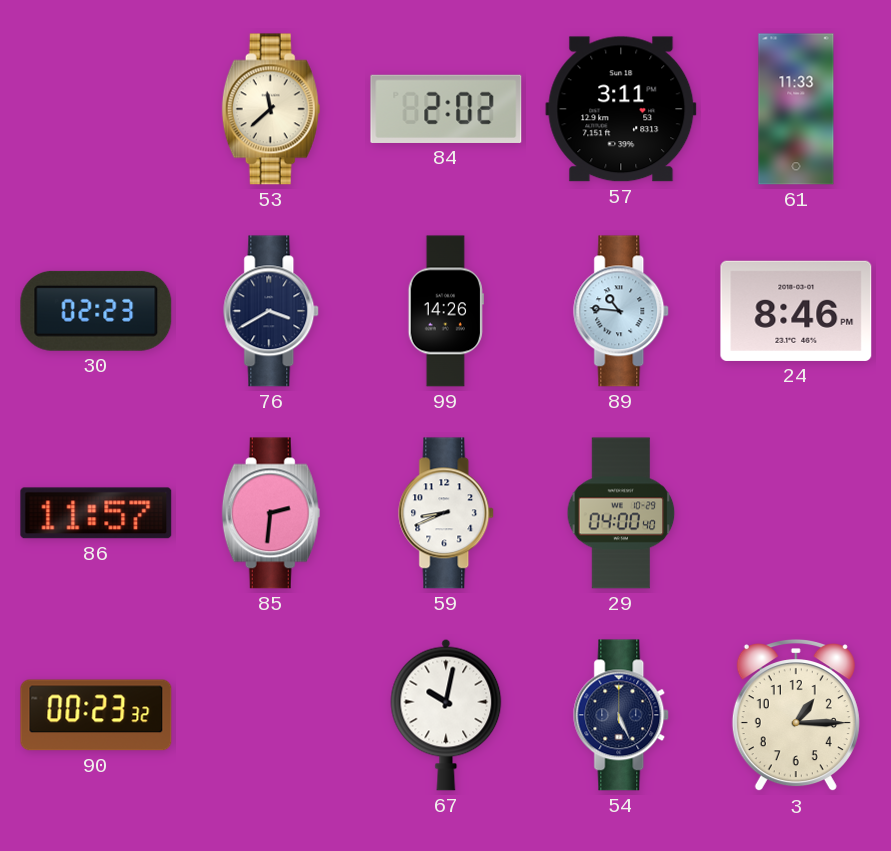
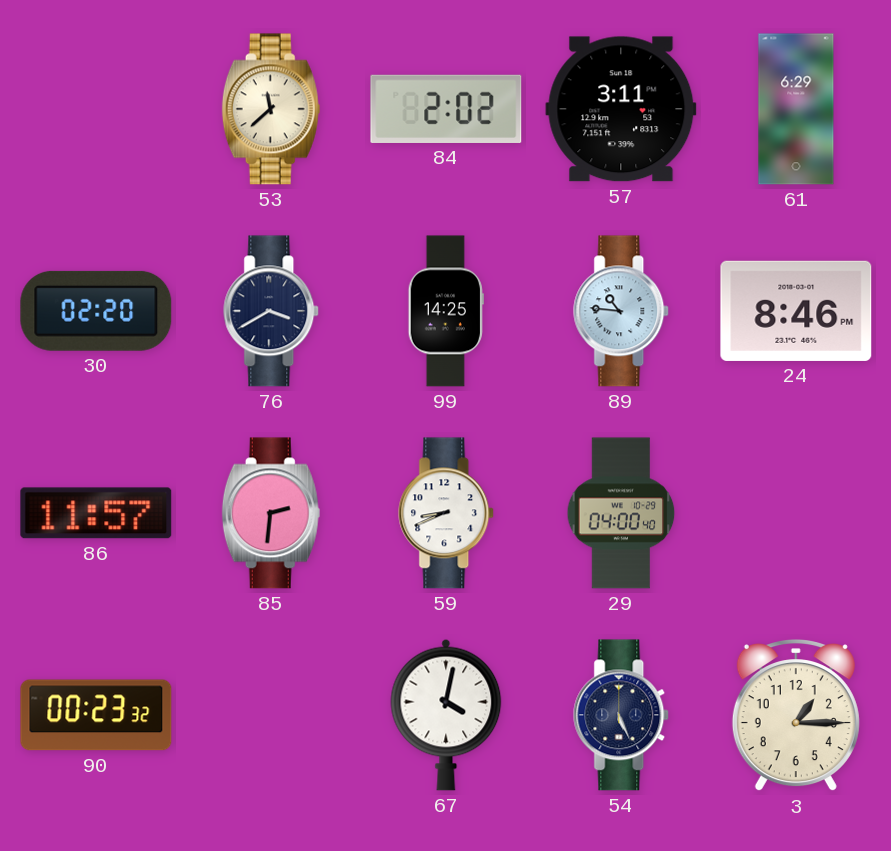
61: 11:33 -> 6:29
30: 02:23 -> 02:20
99: 14:26 -> 14:25
67: 10:02 -> 4:02
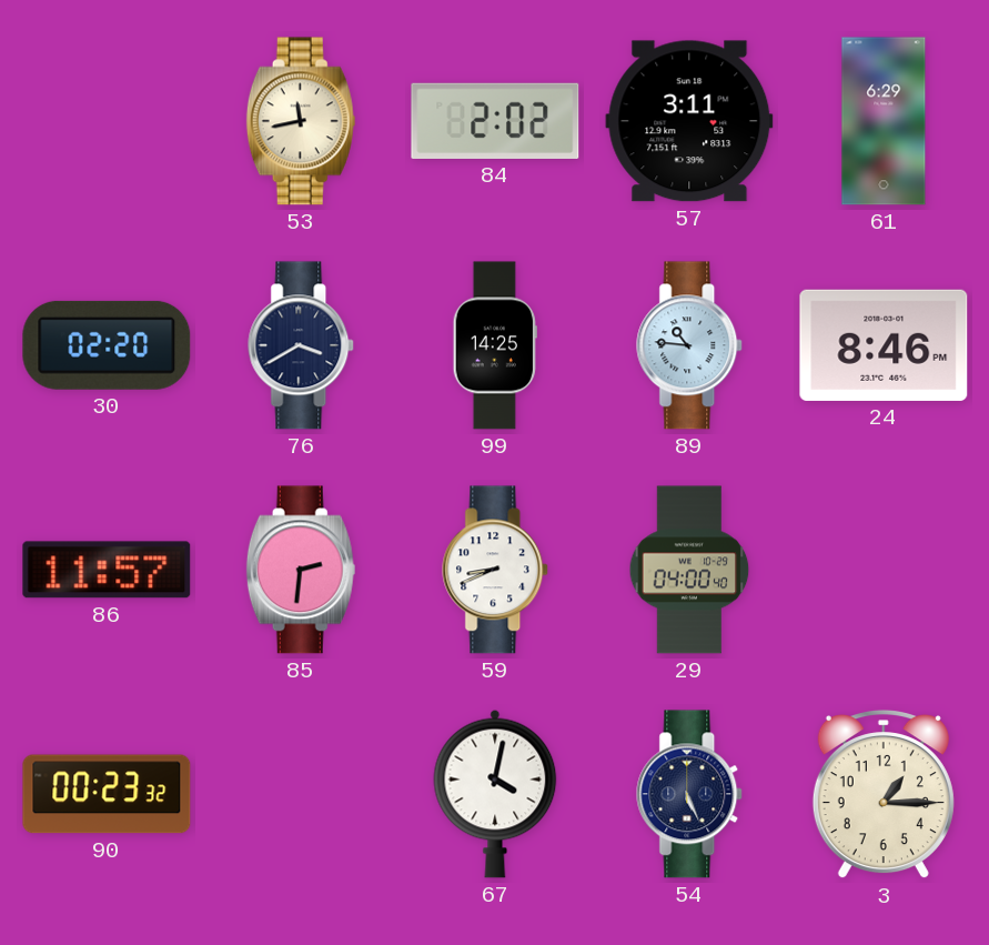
53: 11:38 -> 11:43
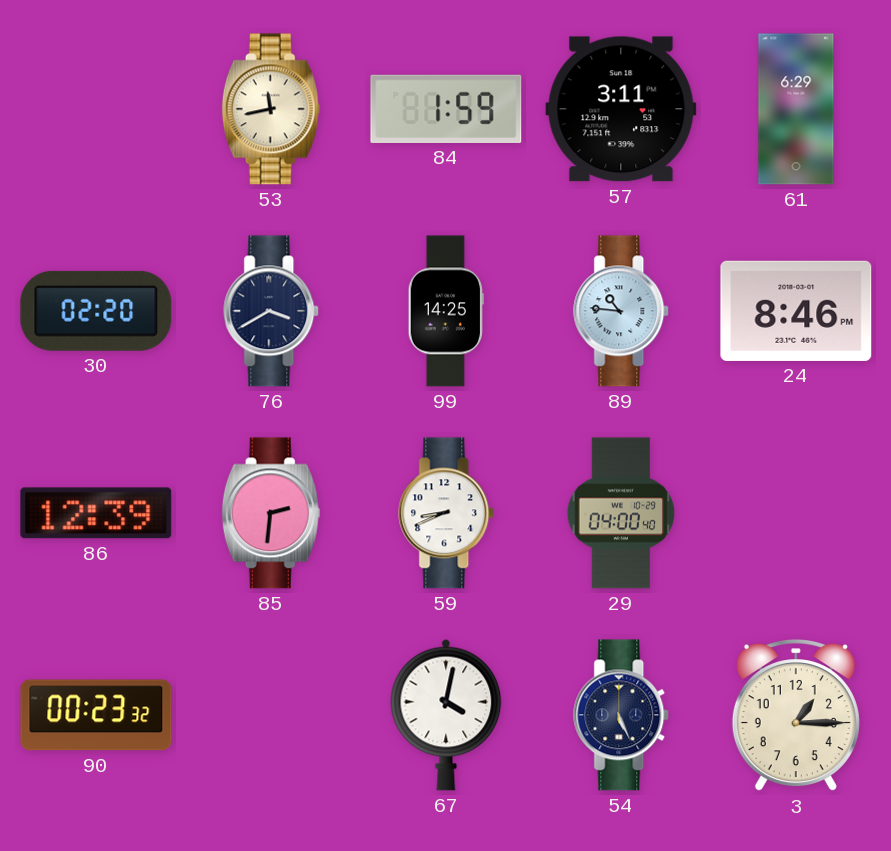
84: 2:02 -> 1:59
86: 11:57 -> 12:39
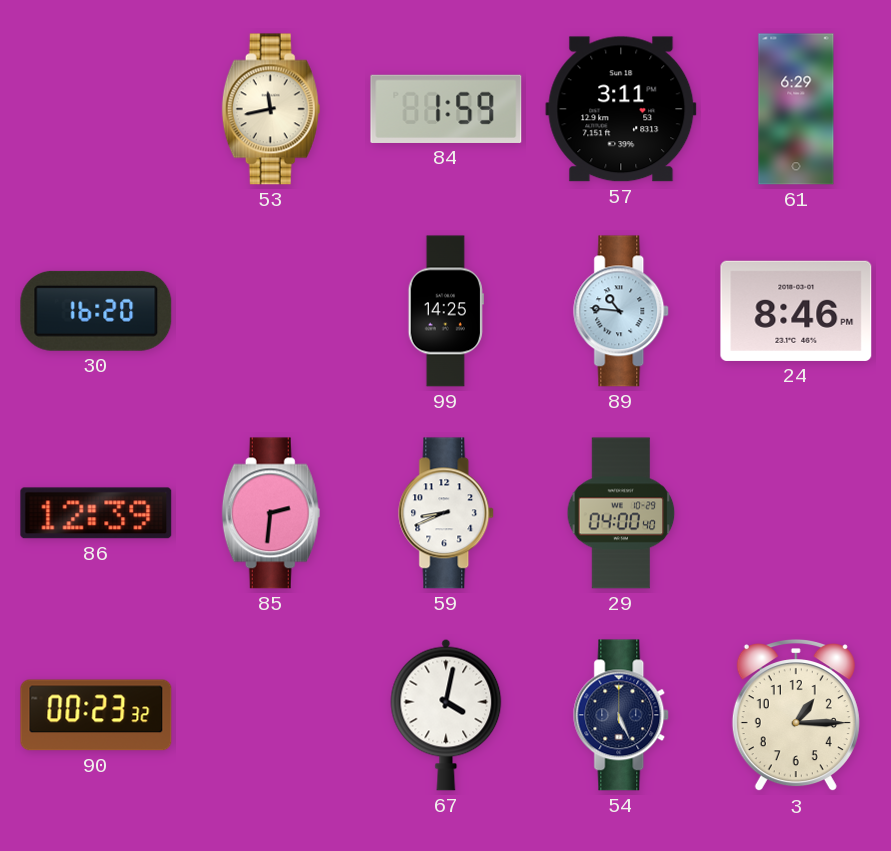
30: 02:20 -> 16:20
76: 3:40 -> none
